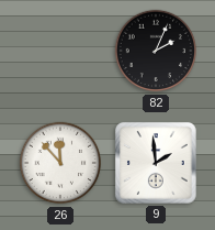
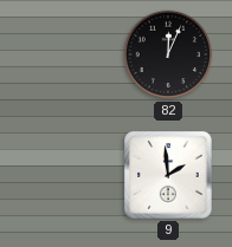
82: 2:04 -> 12:04
26: 11:53 -> none
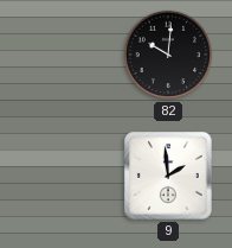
82: 12:04 -> 10:01
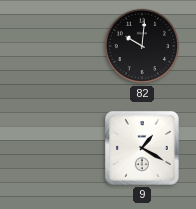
9: 1:59 -> 1:20
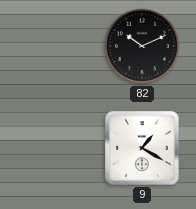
82: 10:01 -> 10:11
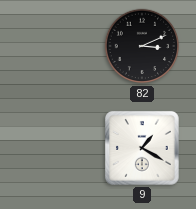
82: 10:11 -> 3:11
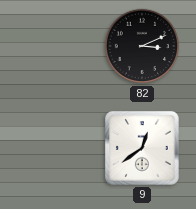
9: 1:20 -> 12:39
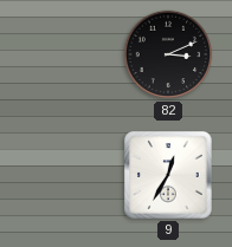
9: 12:39 -> 12:35
